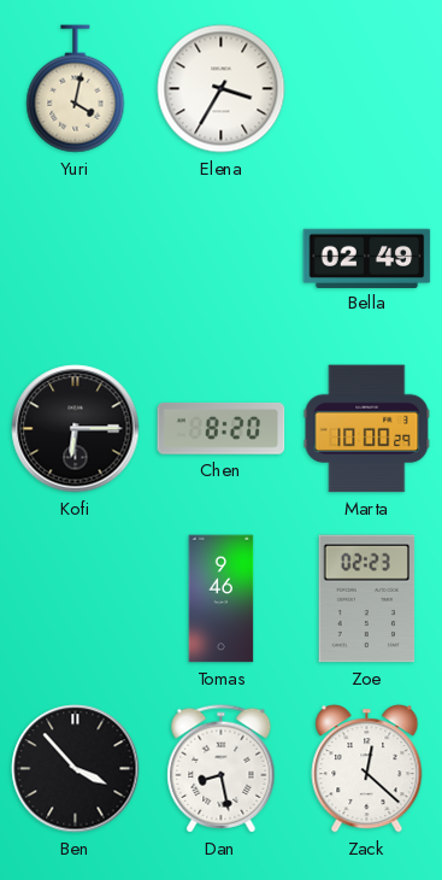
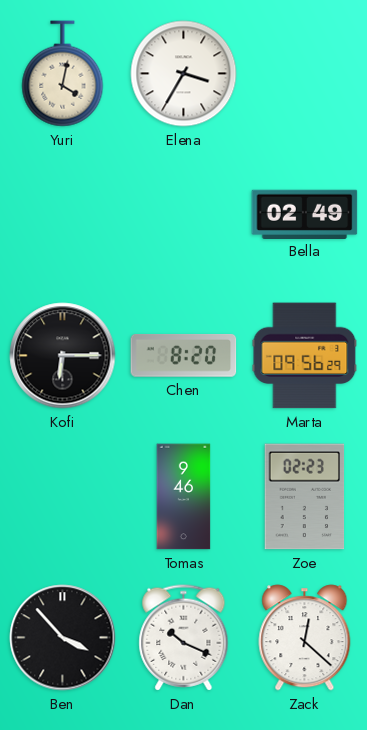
Marta: 10:00 -> 09:56
Dan: 8:28 -> 10:19
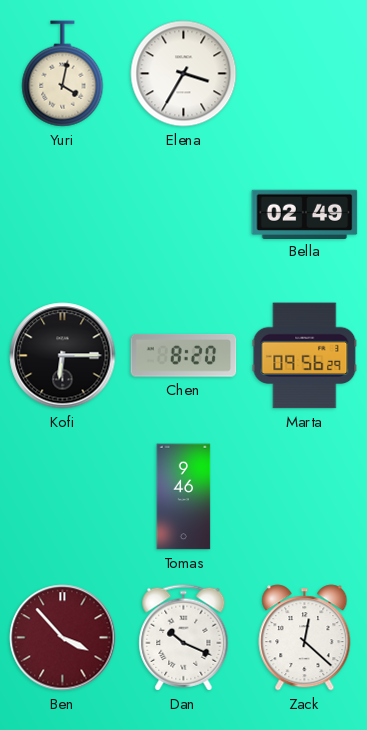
Zoe: 02:23 -> none
Ben dial: black -> burgundy
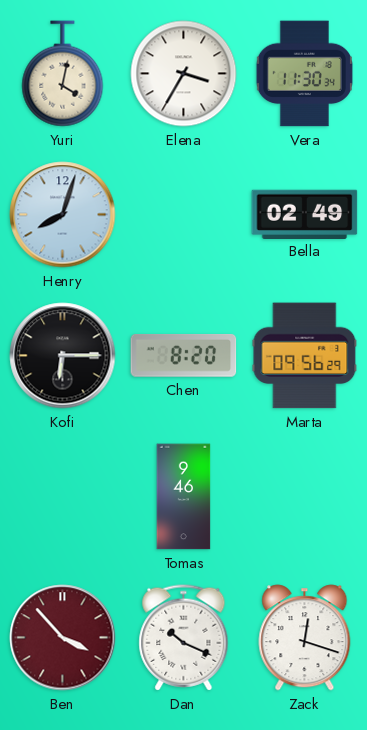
Vera: none -> 11:30
Henry: none -> 8:03
Zack: 12:22 -> 12:18
